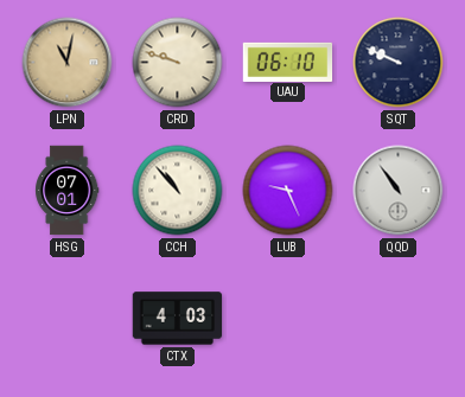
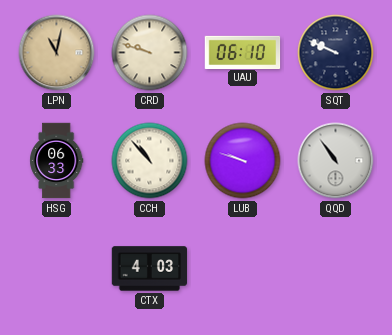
HSG: 07:01 -> 06:33
LUB: 9:26 -> 9:48
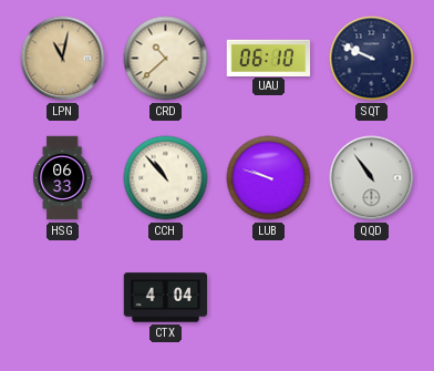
CRD: 9:48 -> 10:38
CTX: 4:03 -> 4:04
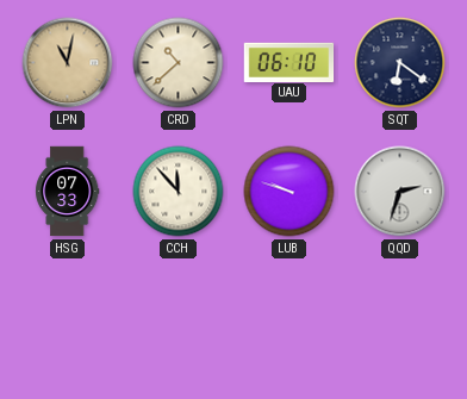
SQT: 9:49 -> 6:21
HSG: 06:33 -> 07:33
CCH: 10:53 -> 11:53
QQD: 10:54 -> 2:33
CTX: 4:04 -> none
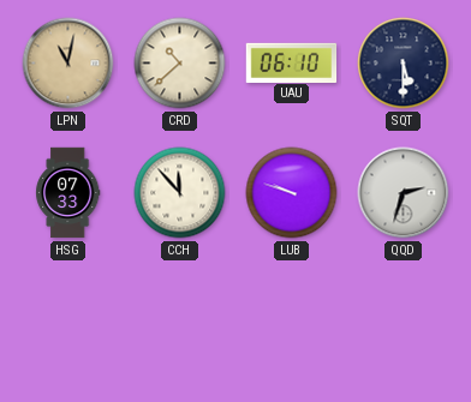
SQT: 6:21 -> 5:30
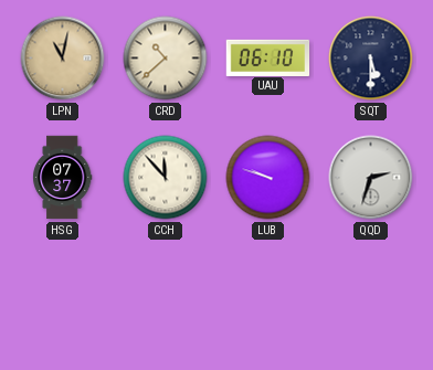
HSG: 07:33 -> 07:37
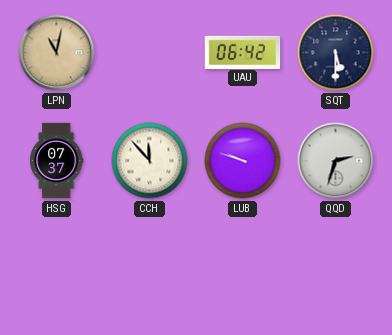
CRD: 10:38 -> none
UAU: 06:10 -> 06:42
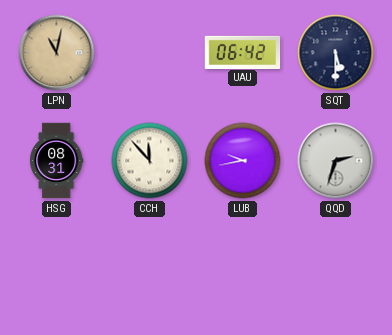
HSG: 07:37 -> 08:31
LUB: 9:48 -> 9:43
